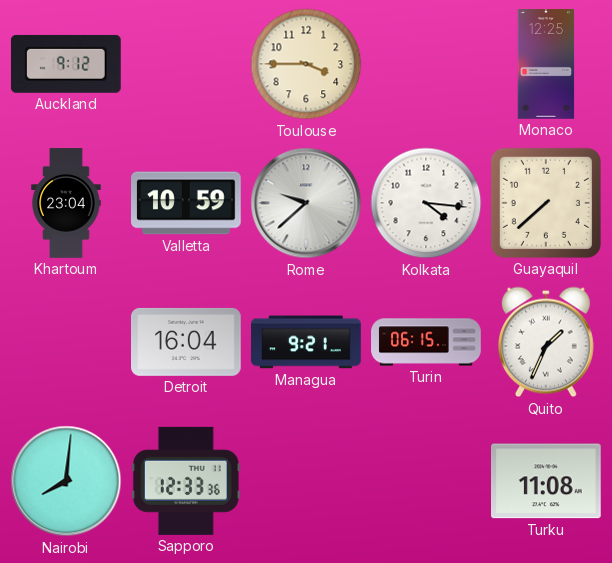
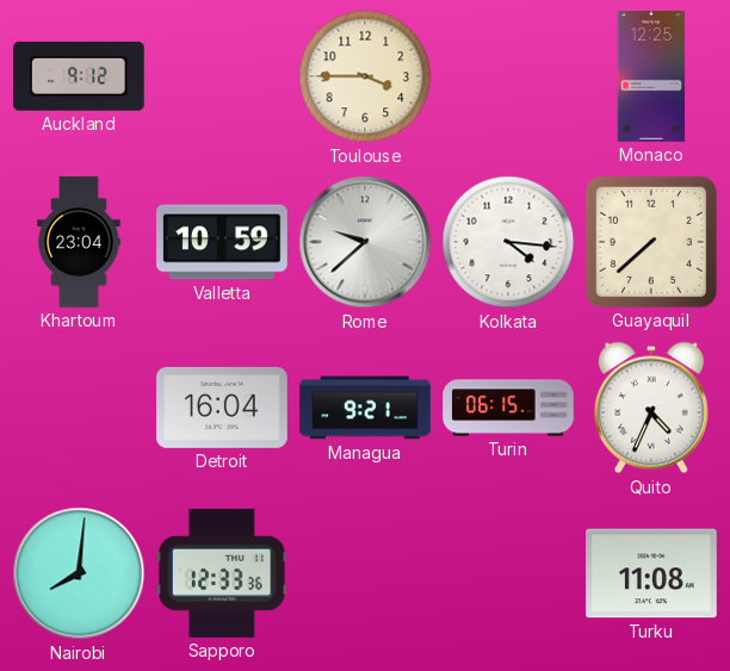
Quito: 1:34 -> 4:34
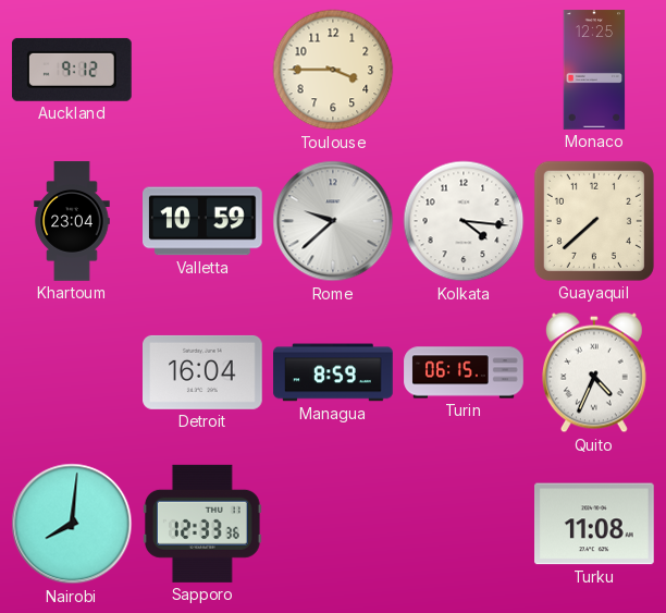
Managua: 9:21 -> 8:59
